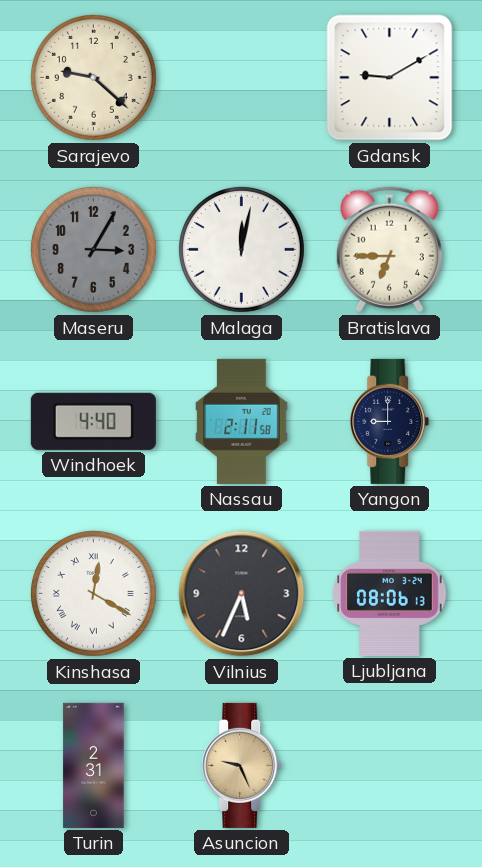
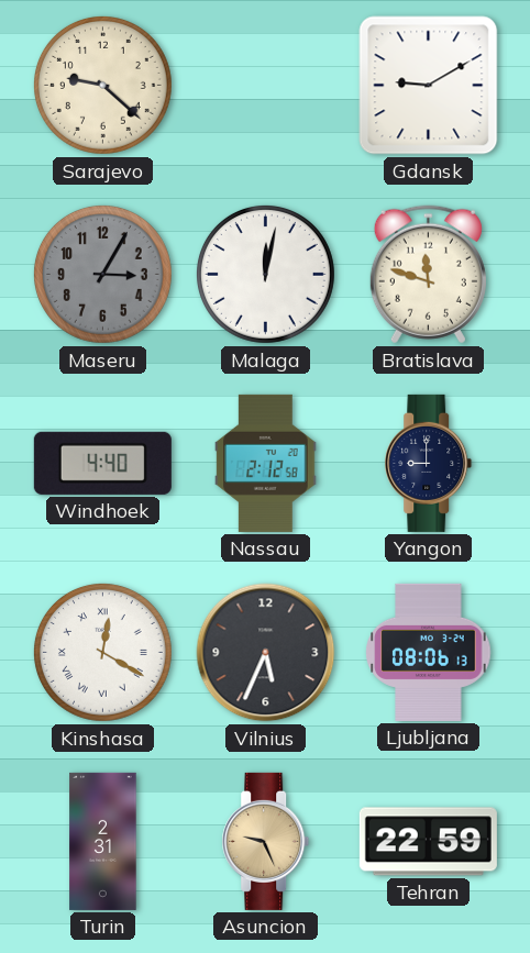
Bratislava: 6:45 -> 11:48
Nassau: 2:11 -> 2:12
Tehran: none -> 22:59
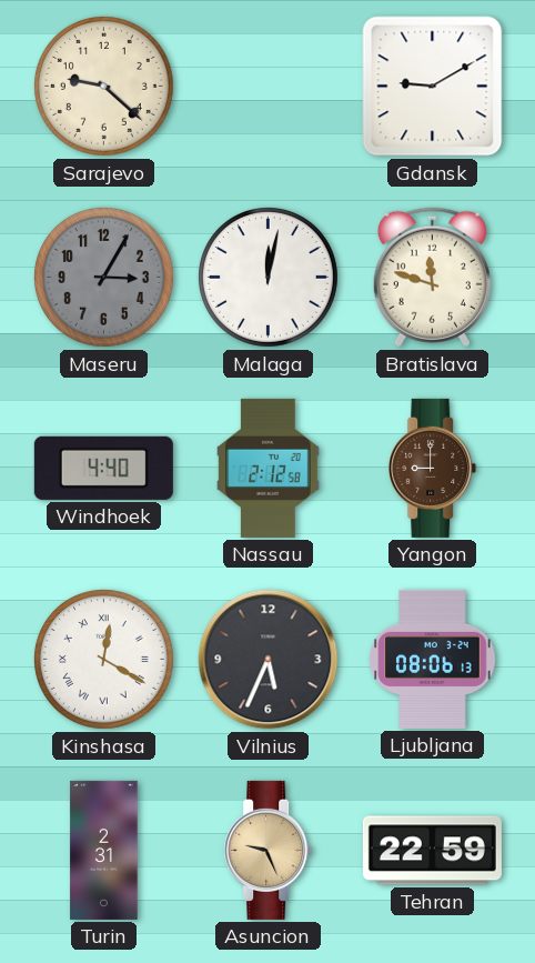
Yangon dial: navy -> brown
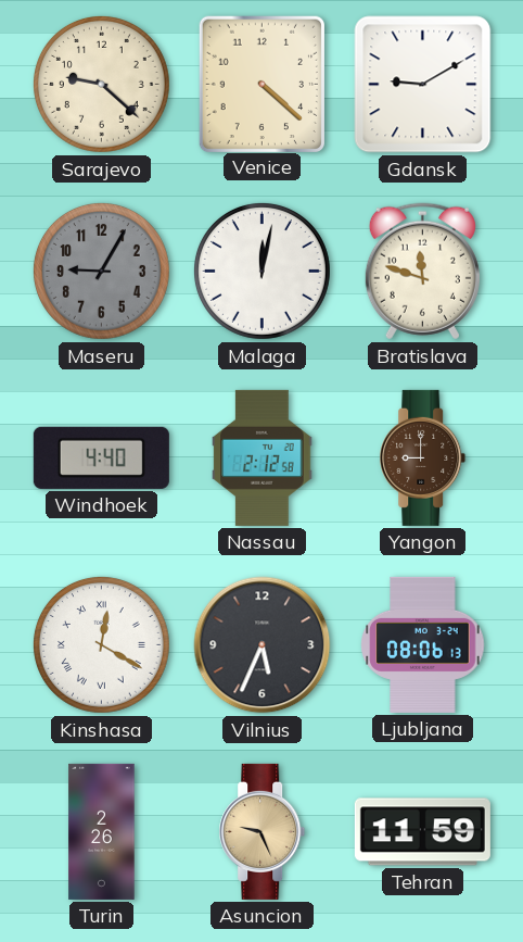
Venice: none -> 4:22
Maseru: 3:05 -> 9:05
Turin: 2:31 -> 2:26
Tehran: 22:59 -> 11:59
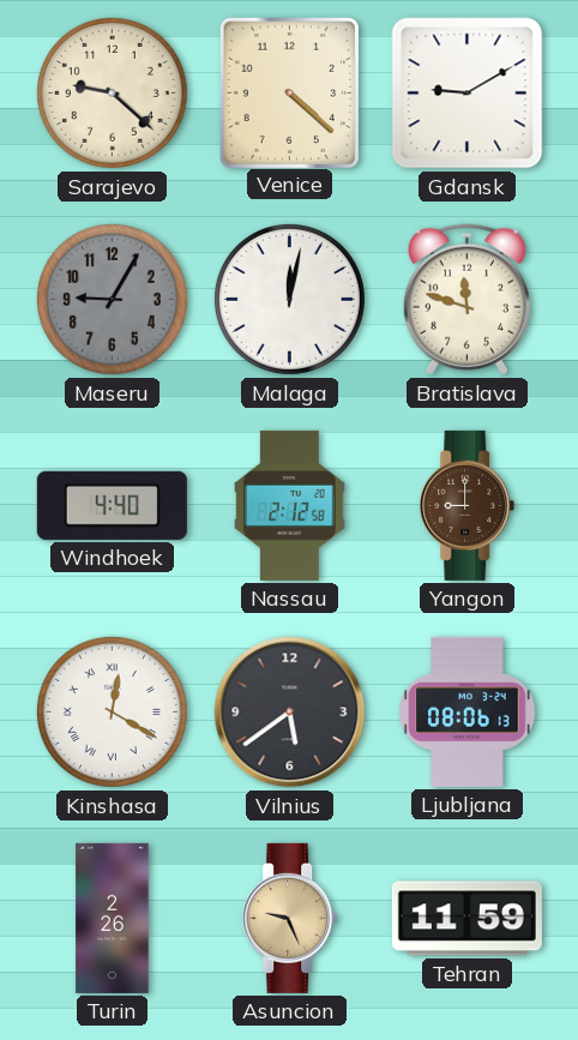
Vilnius: 5:34 -> 5:39
